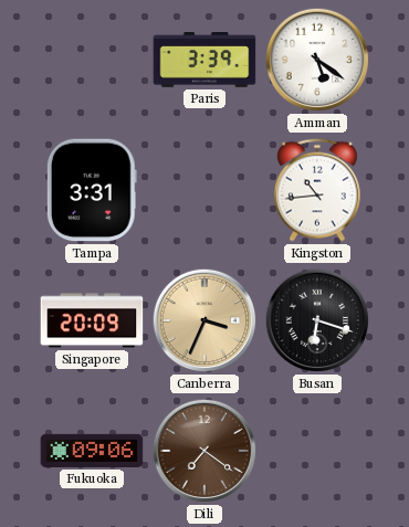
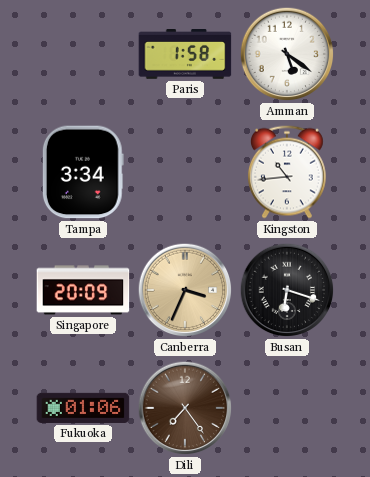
Paris: 3:39 -> 1:58
Tampa: 3:31 -> 3:34
Fukuoka: 09:06 -> 01:06
Dili: 7:21 -> 7:24
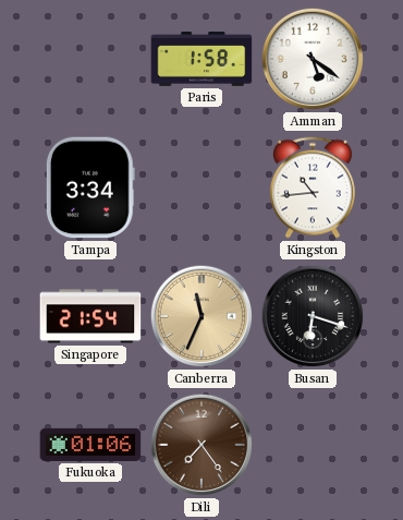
Singapore: 20:09 -> 21:54
Canberra: 3:34 -> 11:34
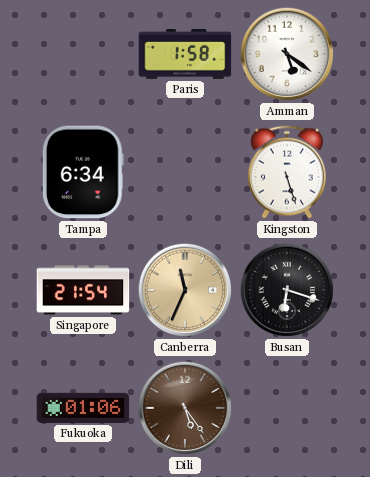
Tampa: 3:34 -> 6:34
Kingston: 10:44 -> 5:27
Dili: 7:24 -> 5:24
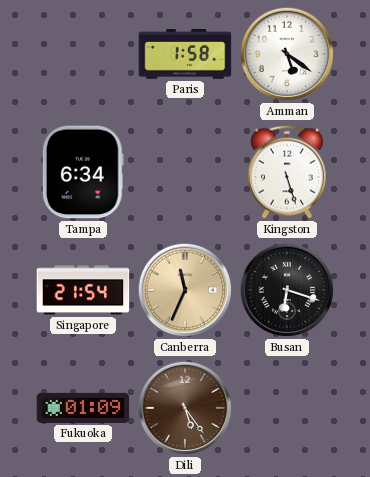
Fukuoka: 01:06 -> 01:09
